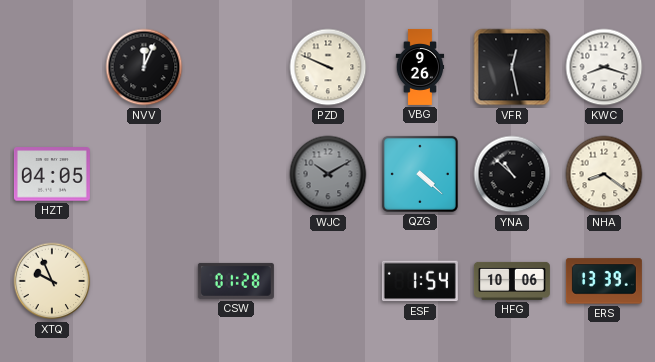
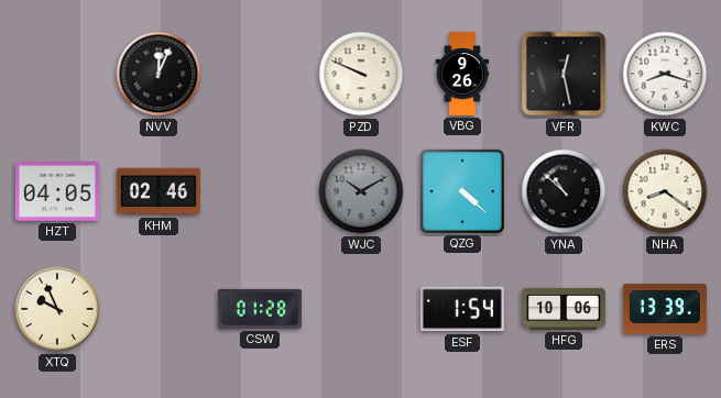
KHM: none -> 02:46
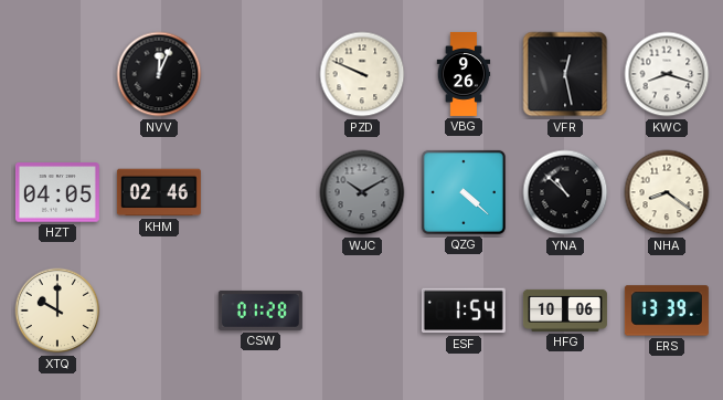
XTQ: 9:56 -> 10:00
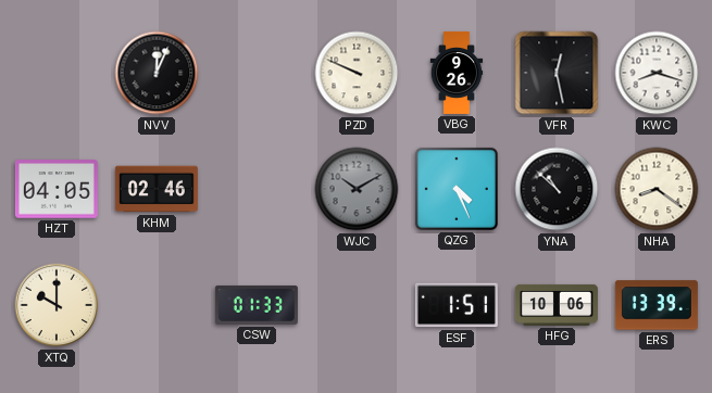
QZG: 4:22 -> 4:26
CSW: 01:28 -> 01:33
ESF: 1:54 -> 1:51
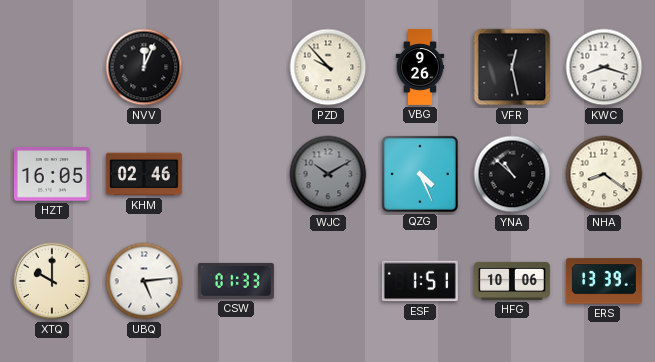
PZD: 9:49 -> 9:53
HZT: 04:05 -> 16:05
UBQ: none -> 5:14
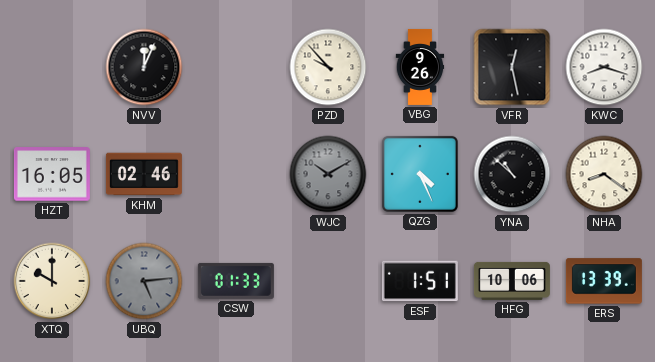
UBQ dial: white -> grey
